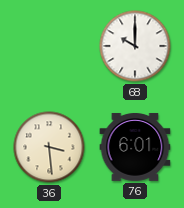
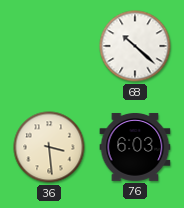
68: 10:00 -> 10:22
76: 6:01 -> 6:03
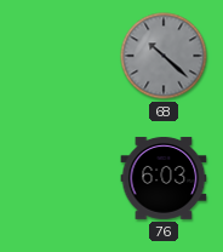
68 dial: white -> grey
36: 3:29 -> none
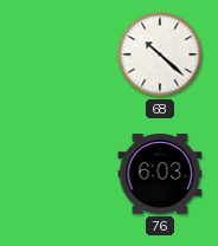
68 dial: grey -> white
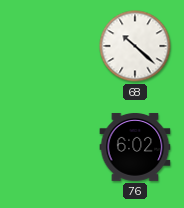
76: 6:03 -> 6:02
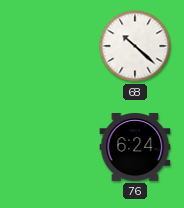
76: 6:02 -> 6:24
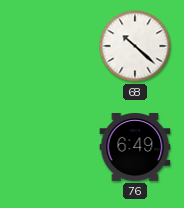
76: 6:24 -> 6:49
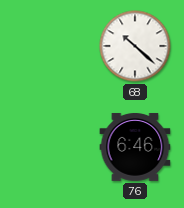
76: 6:49 -> 6:46
